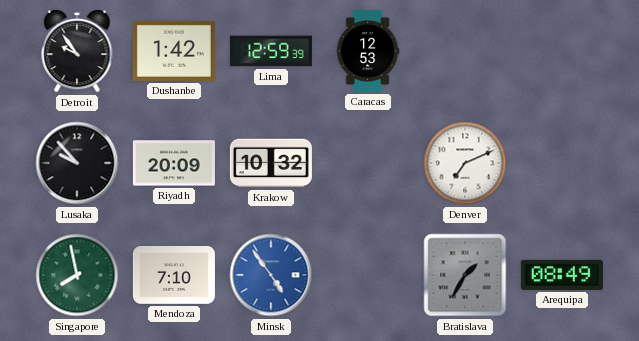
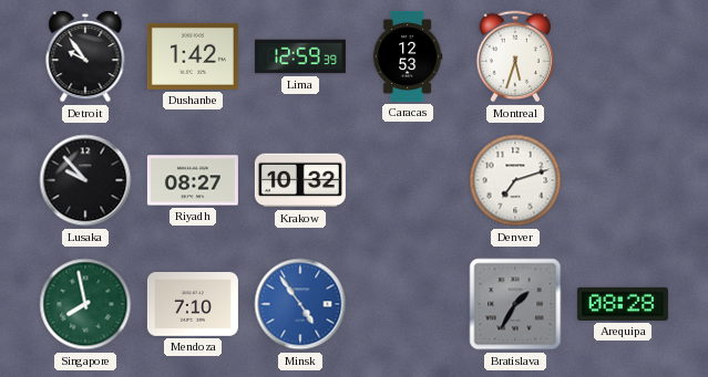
Montreal: none -> 5:33
Riyadh: 20:09 -> 08:27
Denver: 7:11 -> 7:12
Arequipa: 08:49 -> 08:28
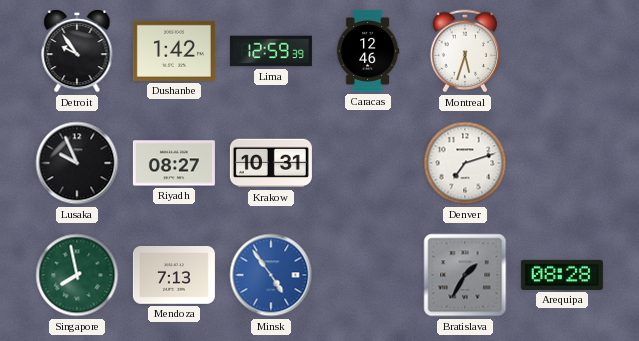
Caracas: 12:53 -> 12:46
Lusaka: 9:53 -> 9:56
Krakow: 10:32 -> 10:31
Mendoza: 7:10 -> 7:13
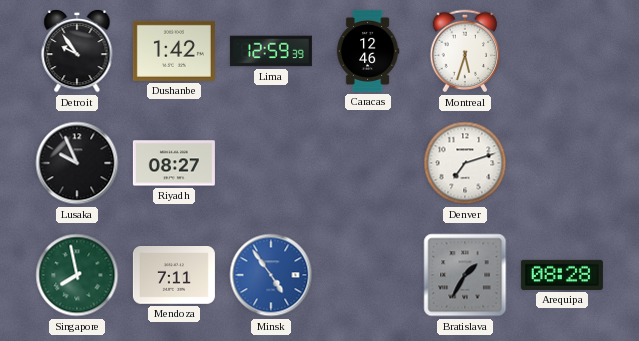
Krakow: 10:31 -> none
Mendoza: 7:13 -> 7:11
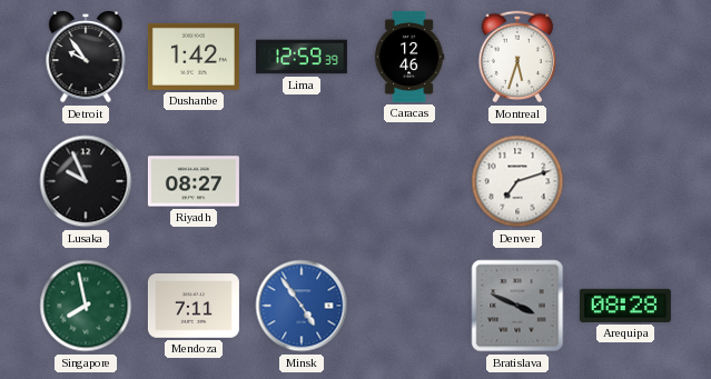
Bratislava: 1:35 -> 3:49
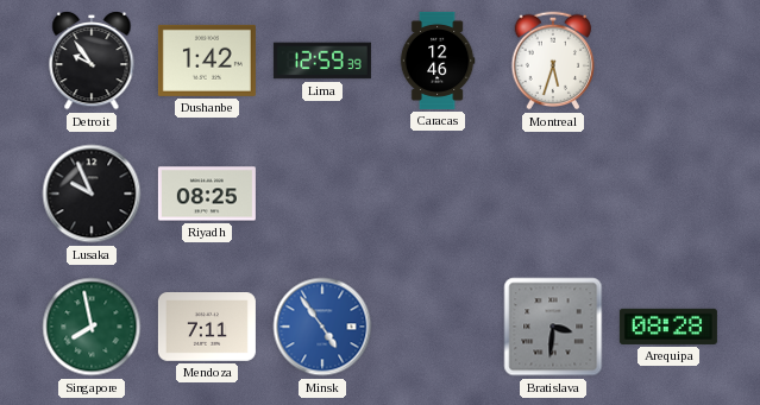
Riyadh: 08:27 -> 08:25
Denver: 7:12 -> none
Bratislava: 3:49 -> 3:31
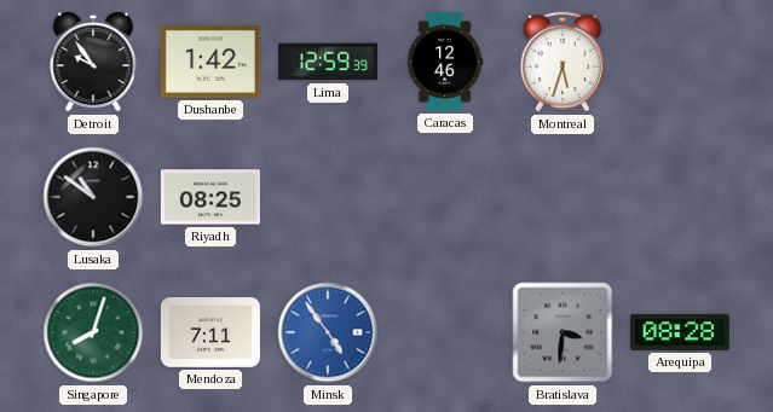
Lusaka: 9:56 -> 10:51
Singapore: 7:58 -> 8:03
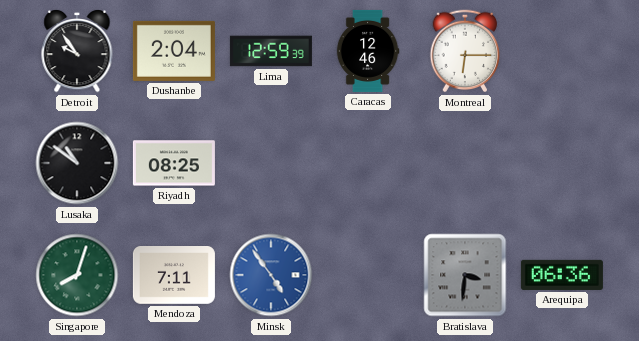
Dushanbe: 1:42 -> 2:04
Montreal: 5:33 -> 6:15
Arequipa: 08:28 -> 06:36
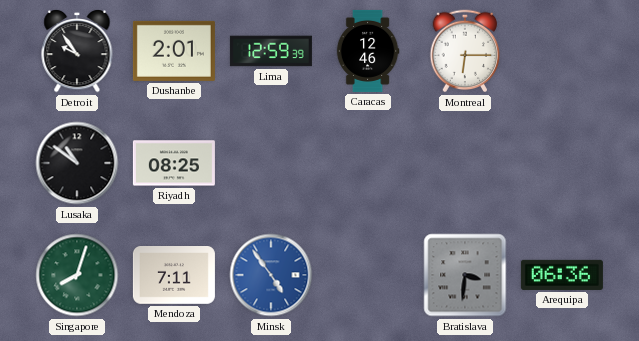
Dushanbe: 2:04 -> 2:01
